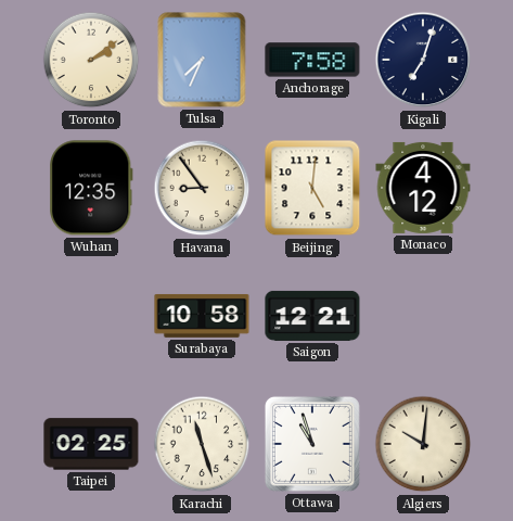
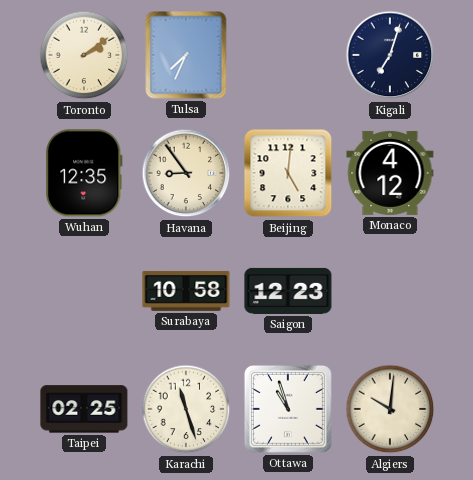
Anchorage: 7:58 -> none
Saigon: 12:21 -> 12:23
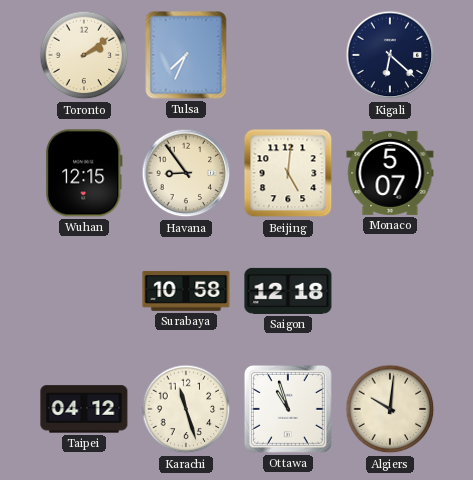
Kigali: 7:03 -> 6:22
Wuhan: 12:35 -> 12:15
Monaco: 4:12 -> 5:07
Saigon: 12:23 -> 12:18
Taipei: 02:25 -> 04:12
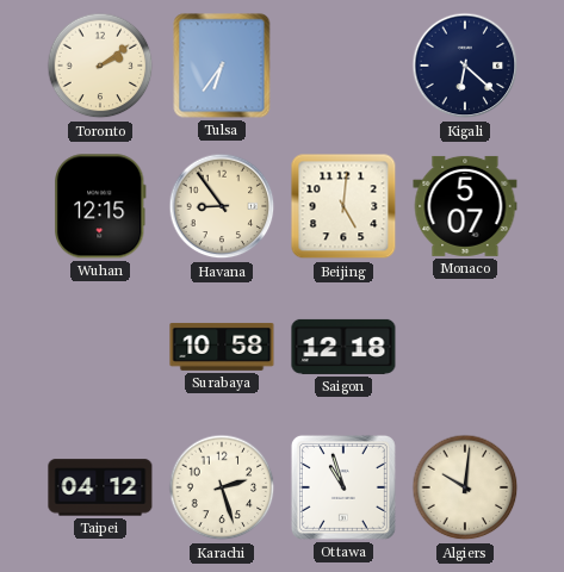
Tulsa: 7:34 -> 6:36
Karachi: 11:27 -> 2:27
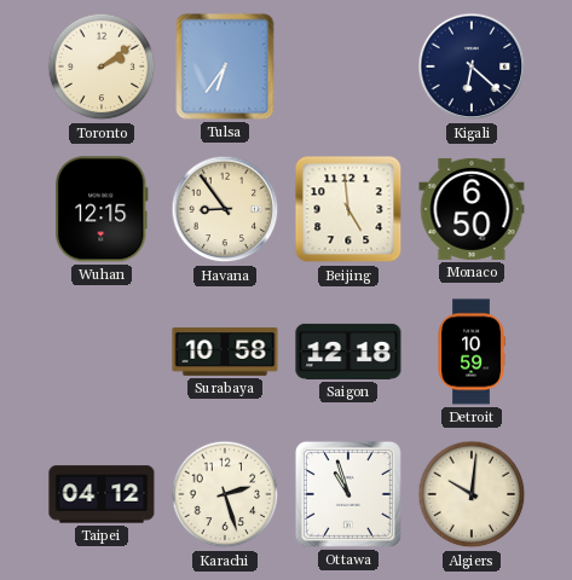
Beijing: 5:01 -> 4:59
Monaco: 5:07 -> 6:50
Detroit: none -> 10:59
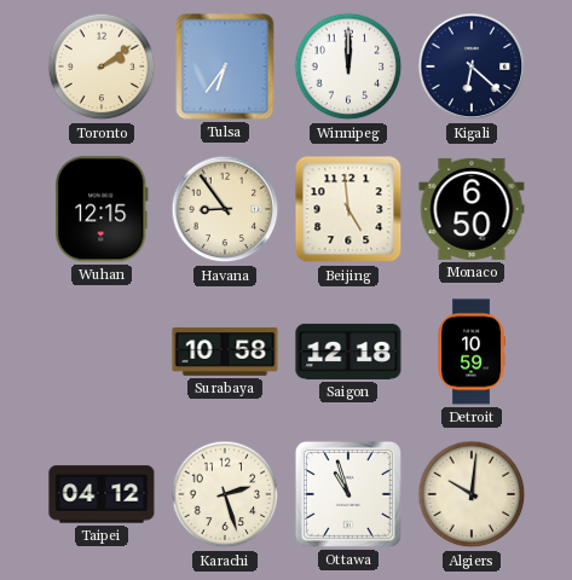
Winnipeg: none -> 12:00
